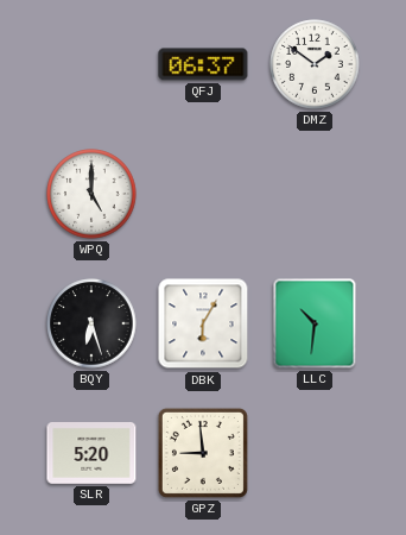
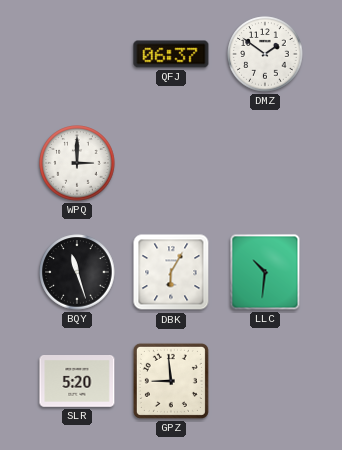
WPQ: 5:00 -> 3:00
BQY: 6:27 -> 11:27
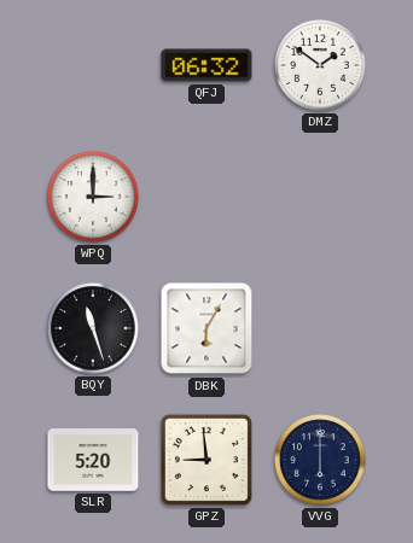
QFJ: 06:37 -> 06:32
LLC: 10:31 -> none
VVG: none -> 6:00
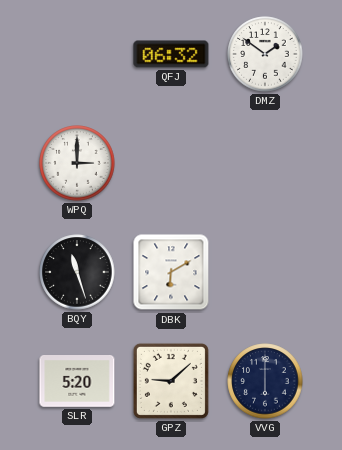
DBK: 6:05 -> 6:10
GPZ: 8:59 -> 9:08
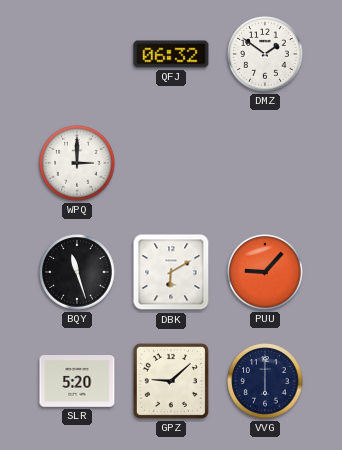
PUU: none -> 9:07
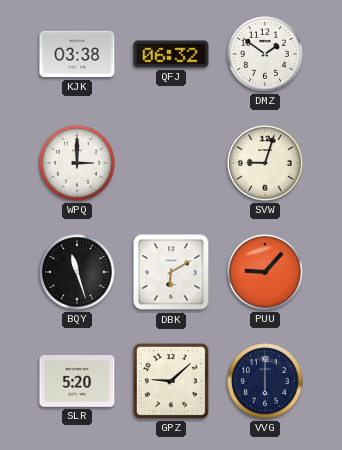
KJK: none -> 03:38
SVW: none -> 9:03
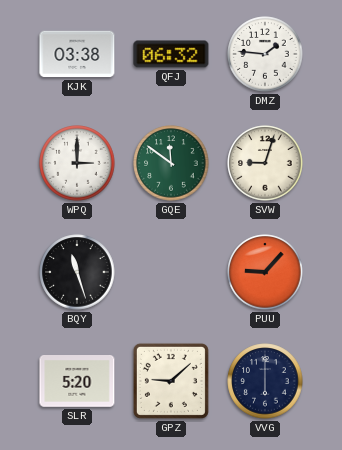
DMZ: 1:51 -> 1:46
GQE: none -> 11:51
DBK: 6:10 -> none
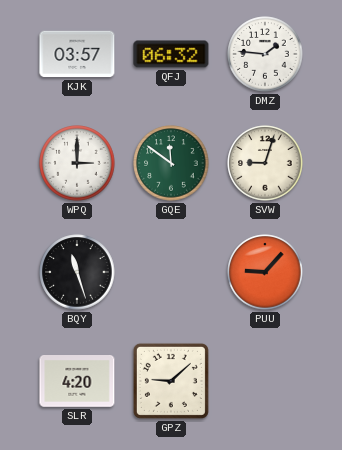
KJK: 03:38 -> 03:57
SLR: 5:20 -> 4:20
VVG: 6:00 -> none
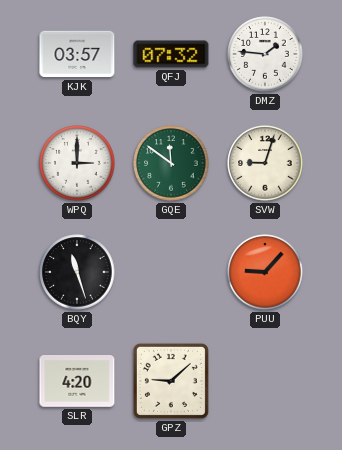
QFJ: 06:32 -> 07:32
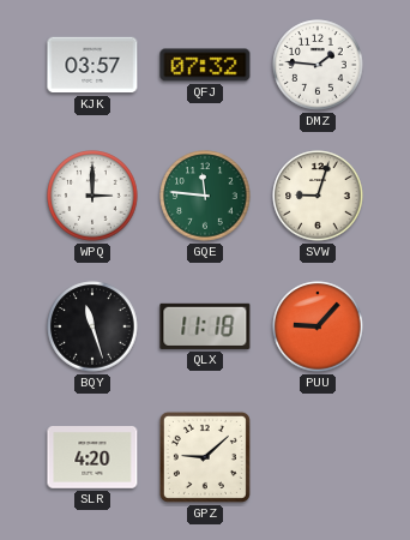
GQE: 11:51 -> 11:46
QLX: none -> 11:18
